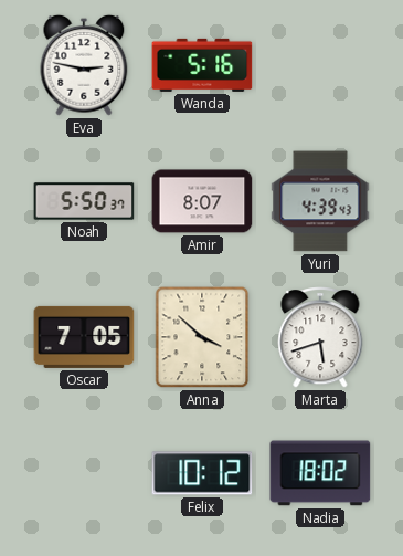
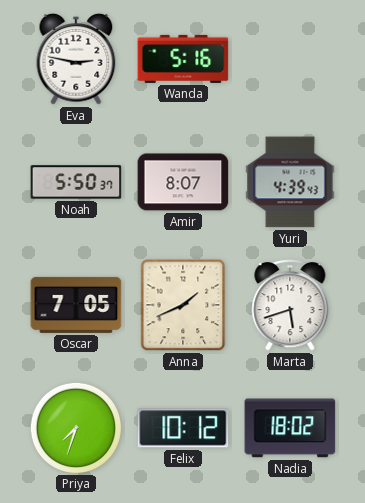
Anna: 3:52 -> 1:41
Priya: none -> 7:33
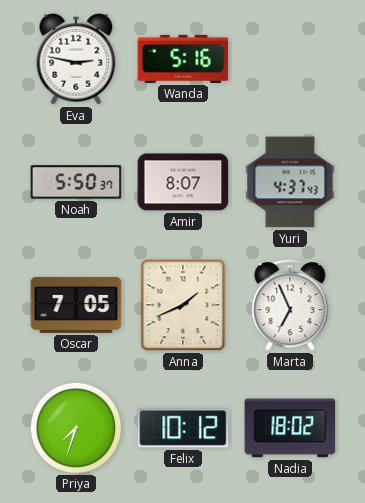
Yuri: 4:39 -> 4:37
Marta: 5:42 -> 6:56
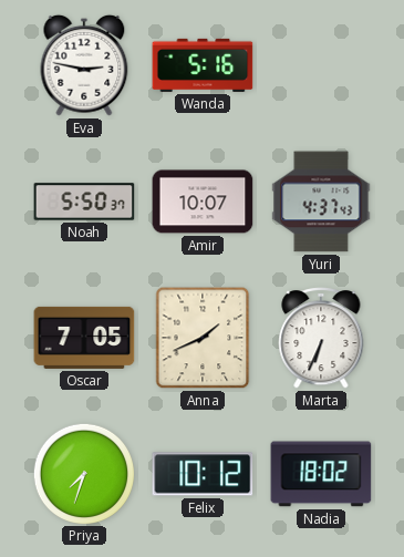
Amir: 8:07 -> 10:07
Marta: 6:56 -> 6:34
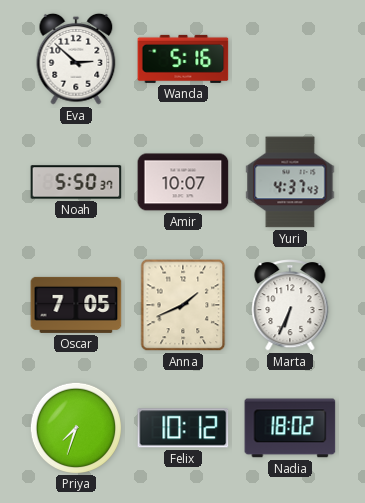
Eva: 2:47 -> 2:52
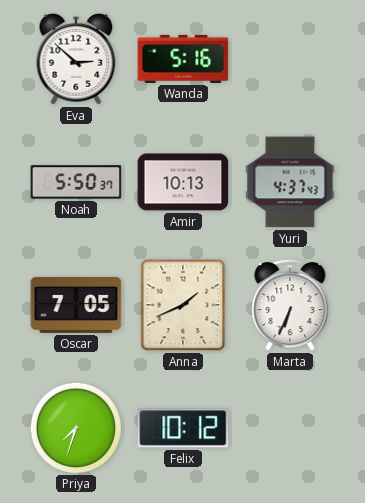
Amir: 10:07 -> 10:13
Nadia: 18:02 -> none
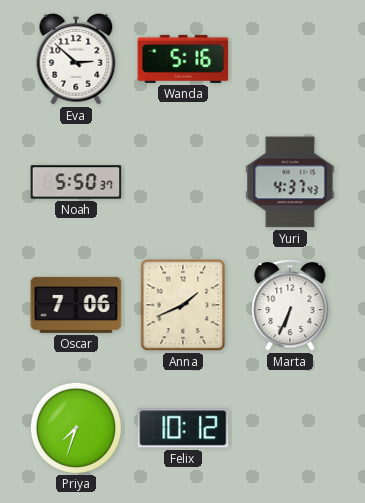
Amir: 10:13 -> none
Oscar: 7:05 -> 7:06
